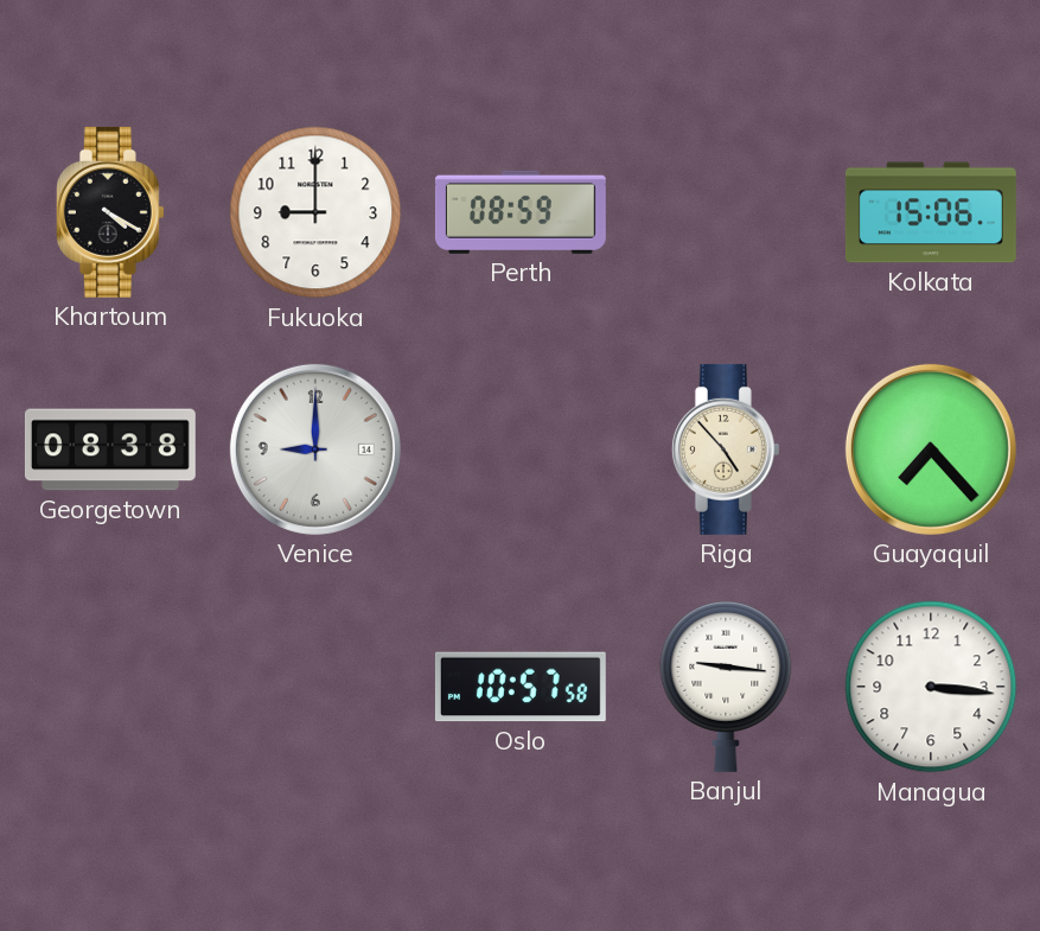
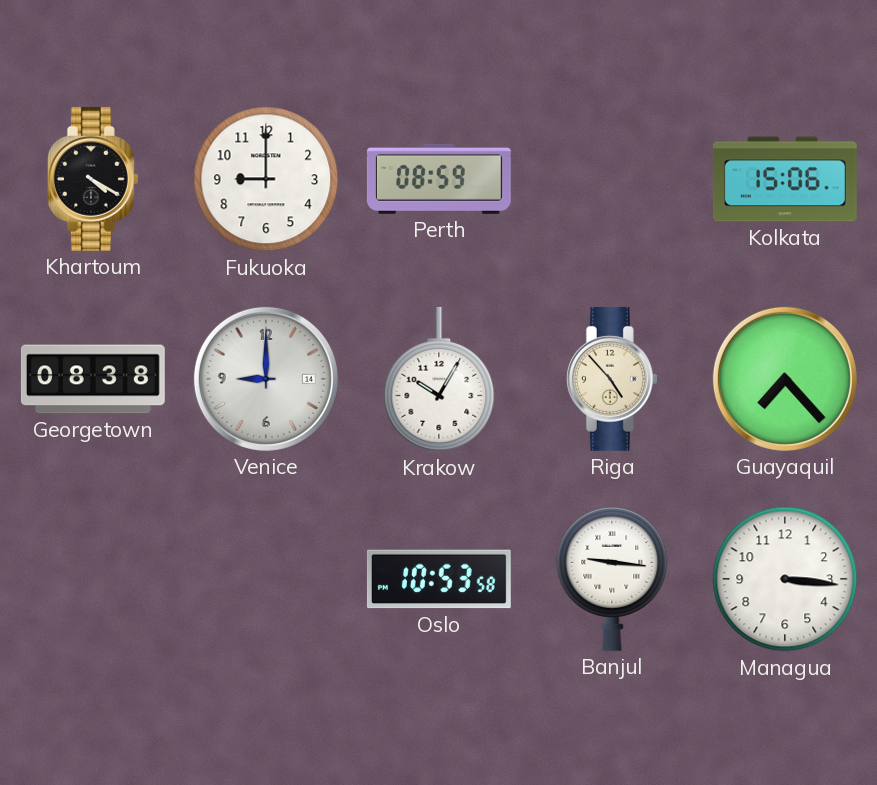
Krakow: none -> 10:05
Oslo: 10:57 -> 10:53
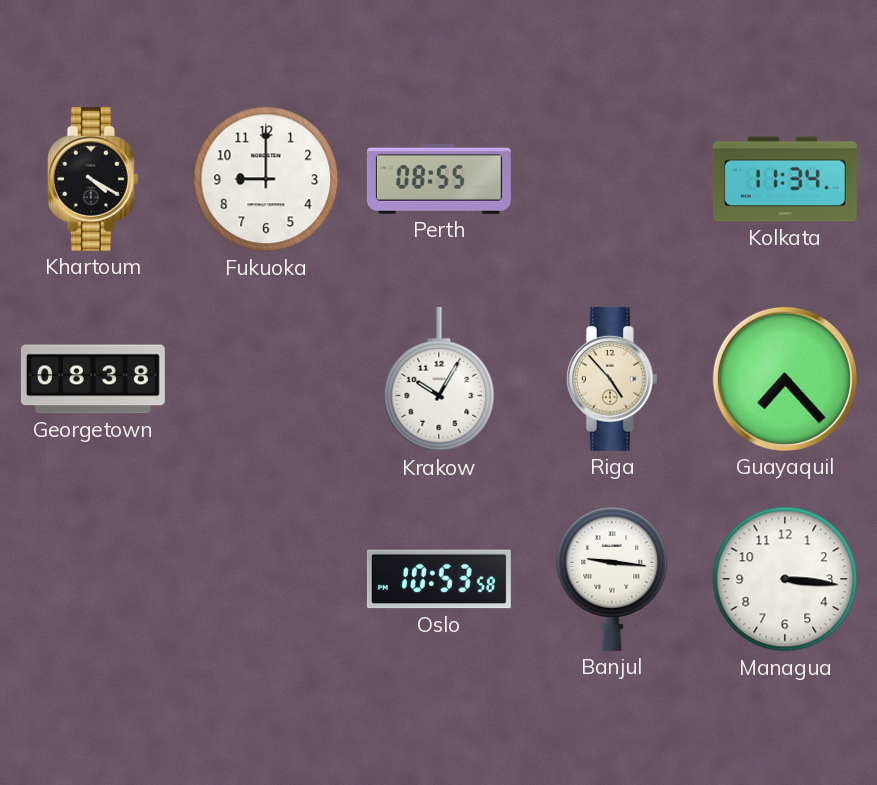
Perth: 08:59 -> 08:55
Kolkata: 15:06 -> 11:34
Venice: 9:00 -> none
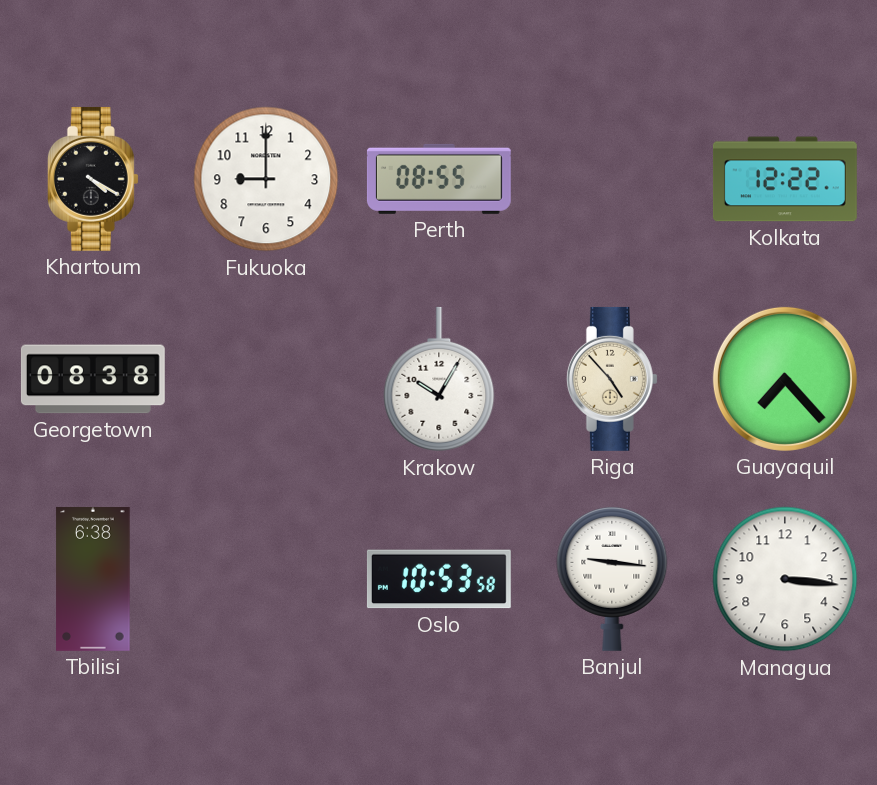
Kolkata: 11:34 -> 12:22
Tbilisi: none -> 6:38
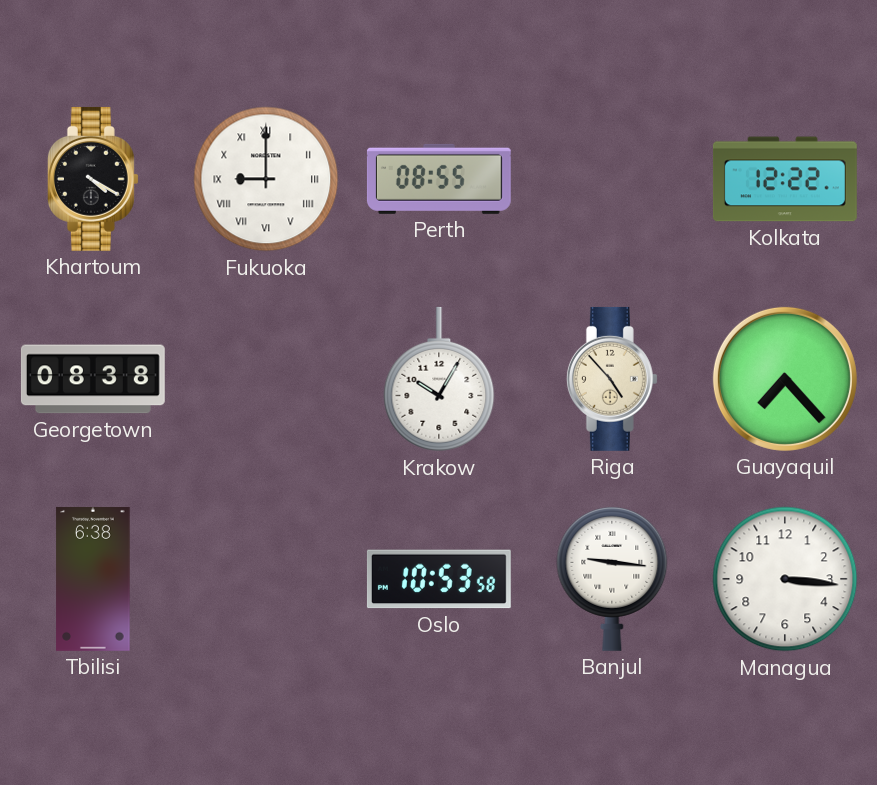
Fukuoka numerals: Arabic -> Roman
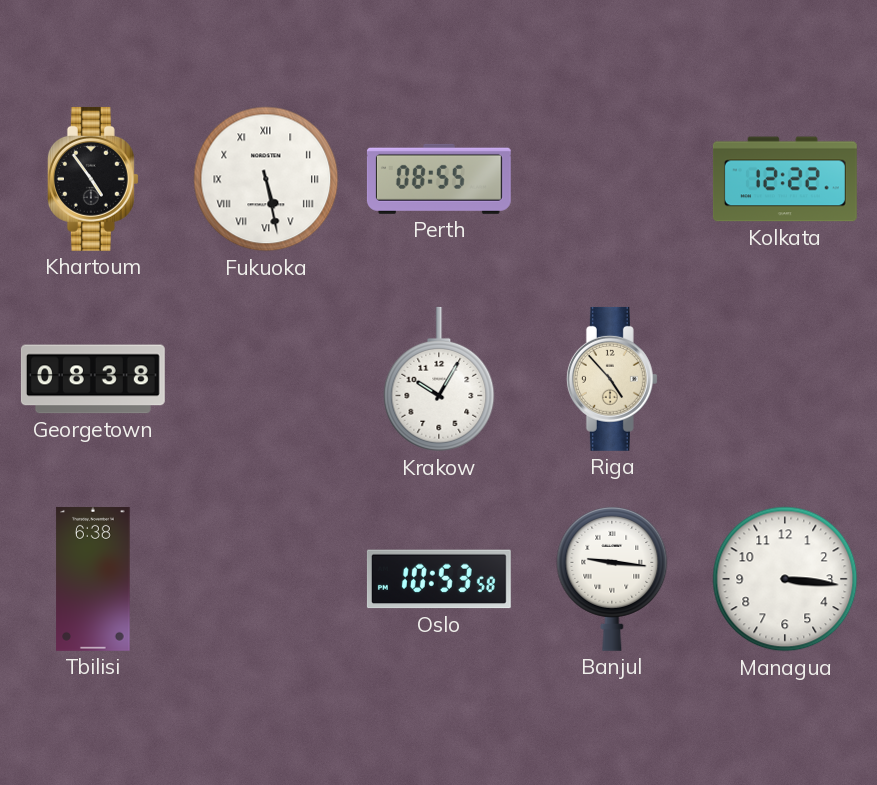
Khartoum: 4:20 -> 4:54
Fukuoka: 9:00 -> 5:28
Guayaquil: 7:23 -> none
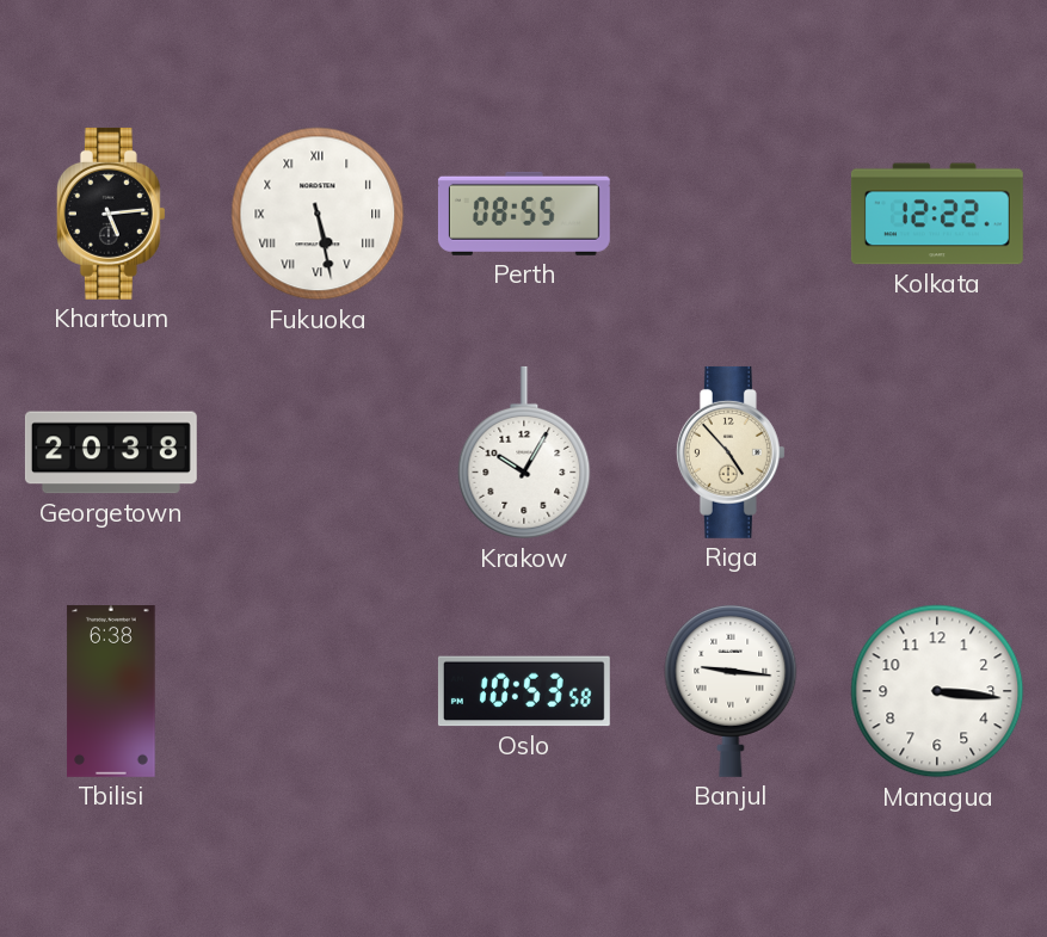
Khartoum: 4:54 -> 5:14
Georgetown: 08:38 -> 20:38
